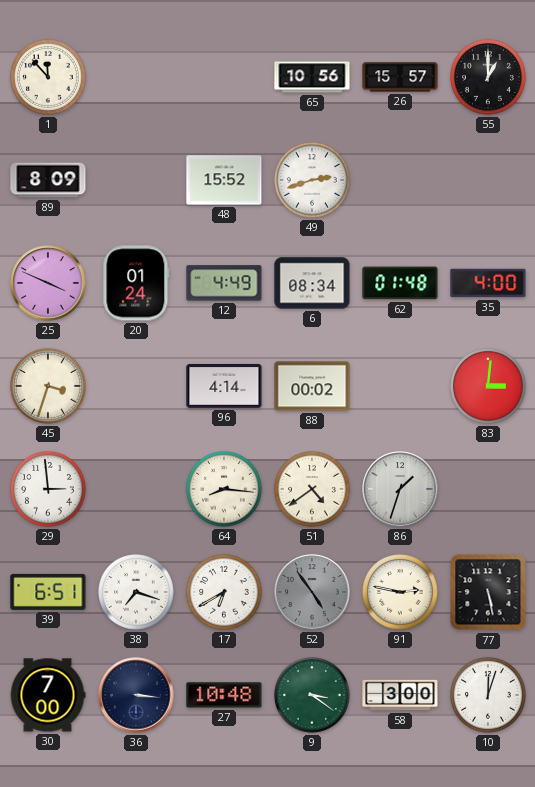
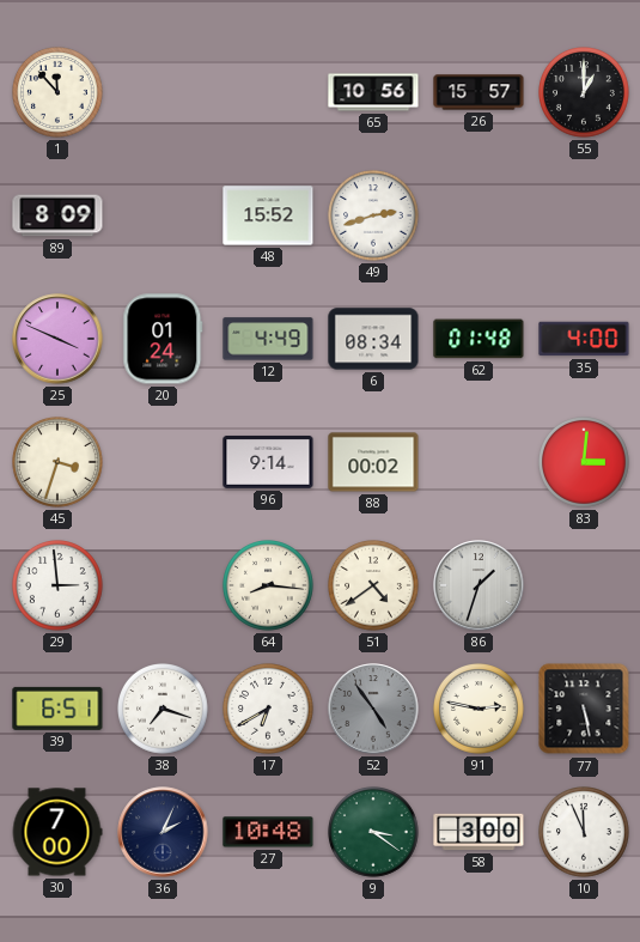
96: 4:14 -> 9:14
36: 3:16 -> 2:04
10: 12:03 -> 11:56
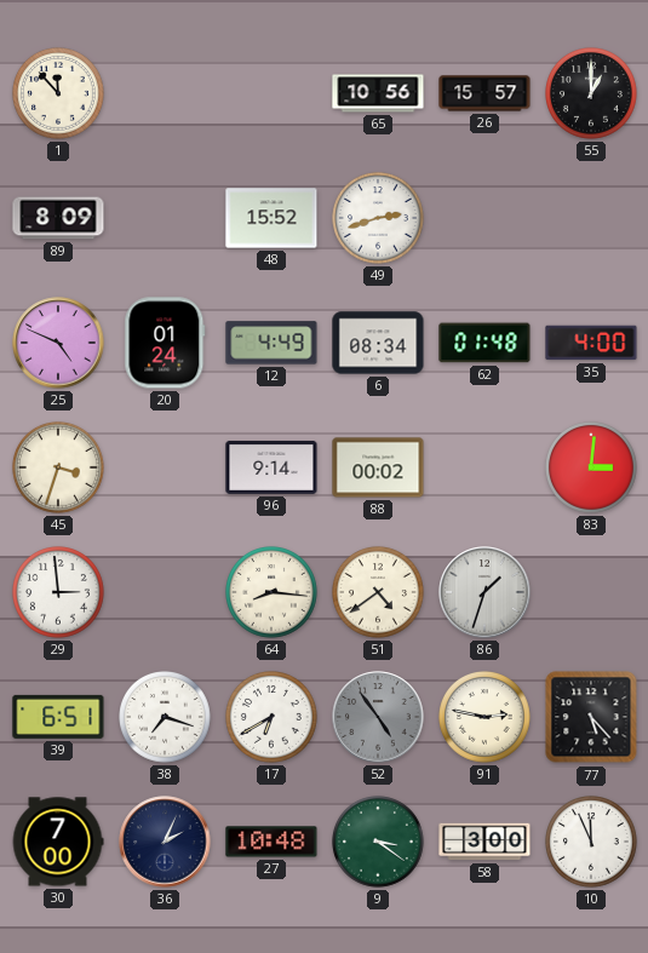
25: 3:49 -> 4:49
77: 5:28 -> 5:23
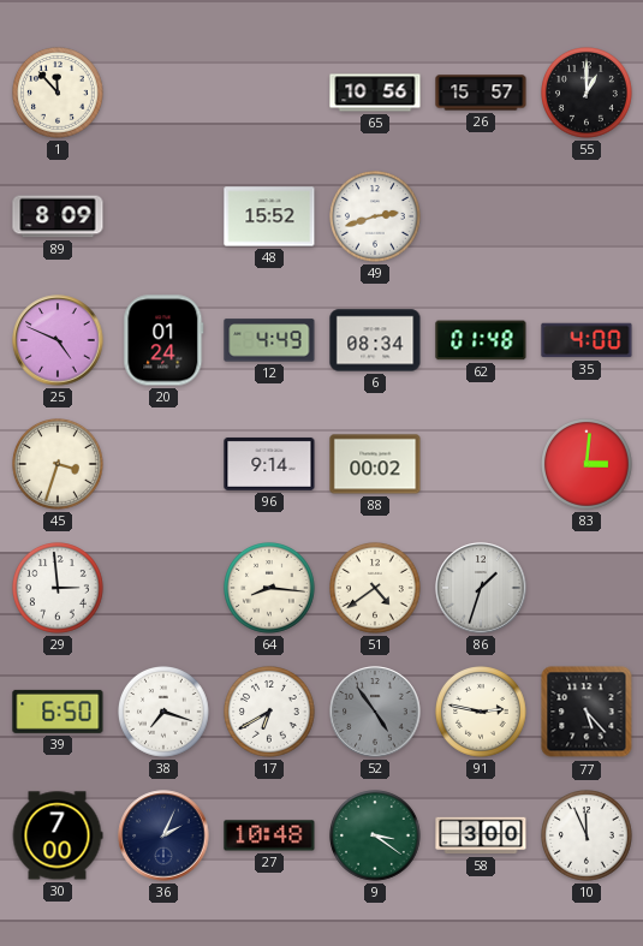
39: 6:51 -> 6:50
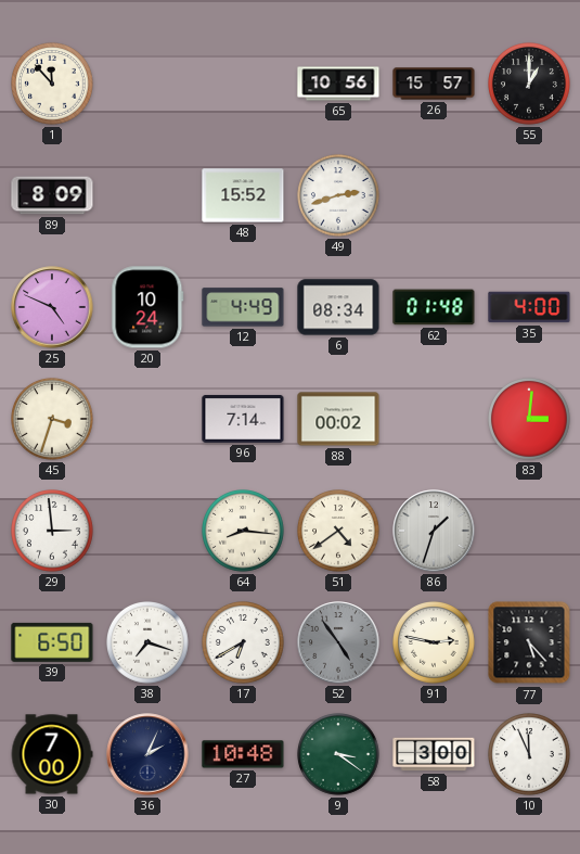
20: 01:24 -> 10:24
96: 9:14 -> 7:14
